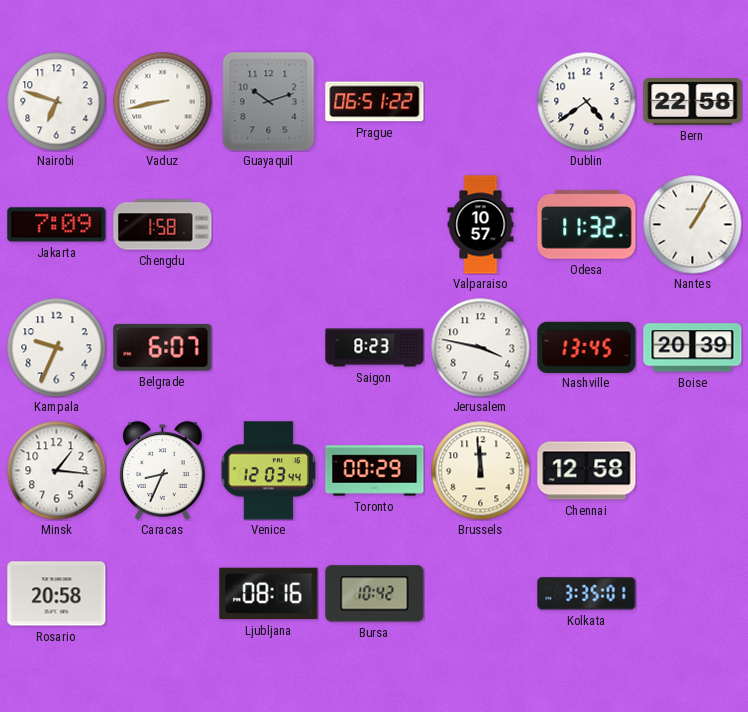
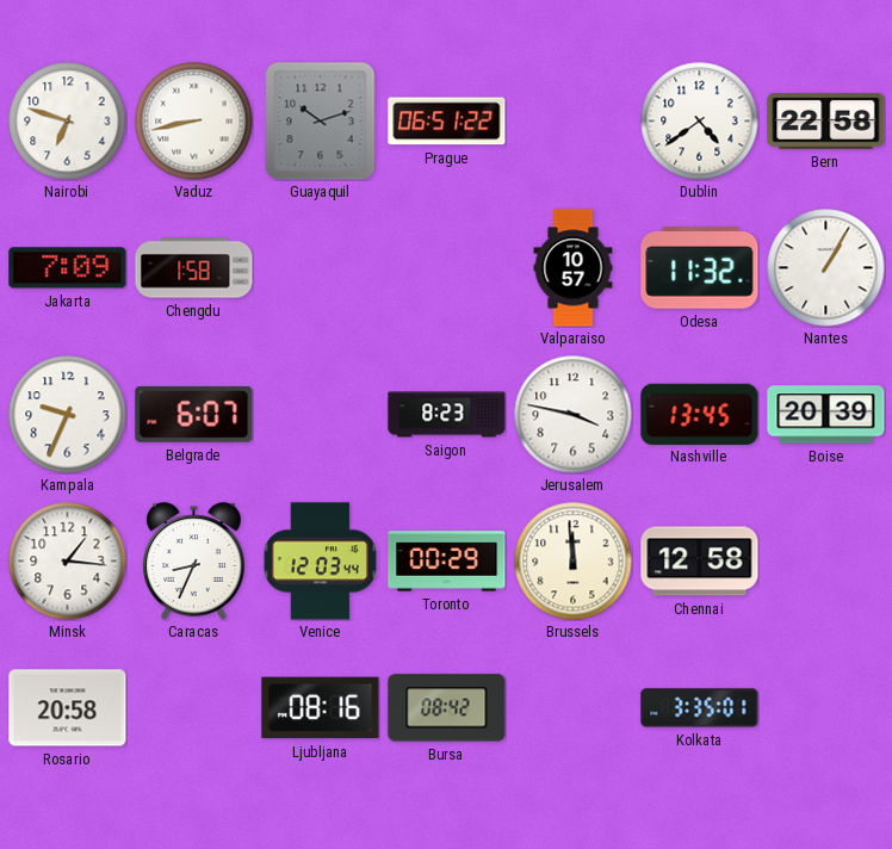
Bursa: 10:42 -> 08:42
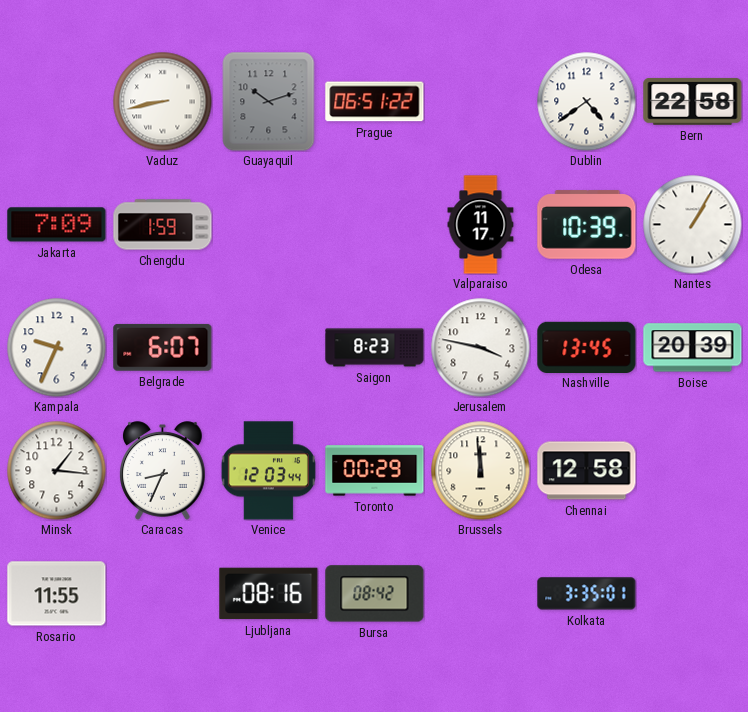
Nairobi: 6:48 -> none
Chengdu: 1:58 -> 1:59
Valparaiso: 10:57 -> 11:17
Odesa: 11:32 -> 10:39
Rosario: 20:58 -> 11:55
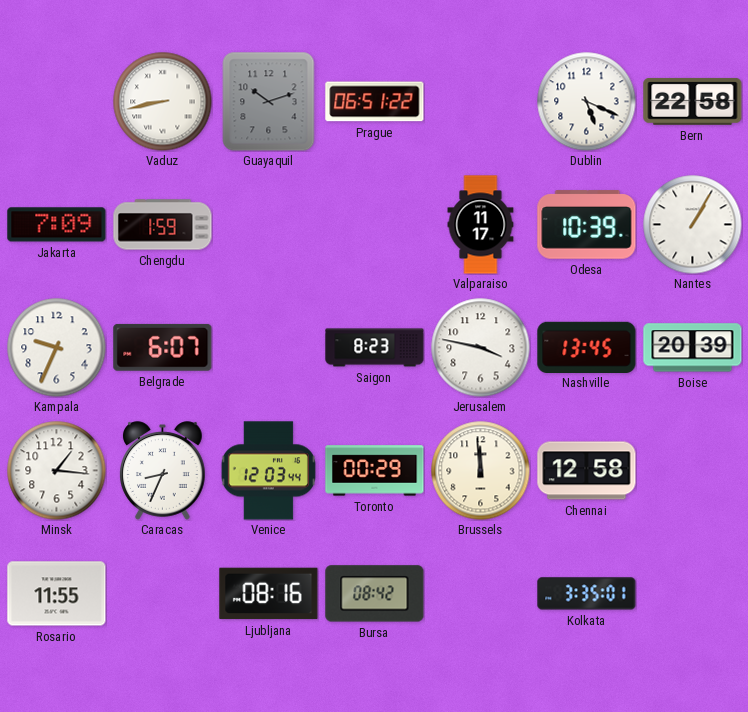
Dublin: 4:39 -> 5:19
